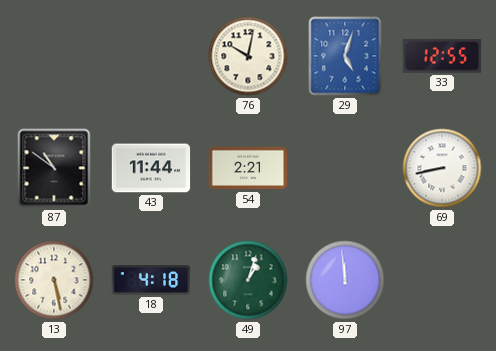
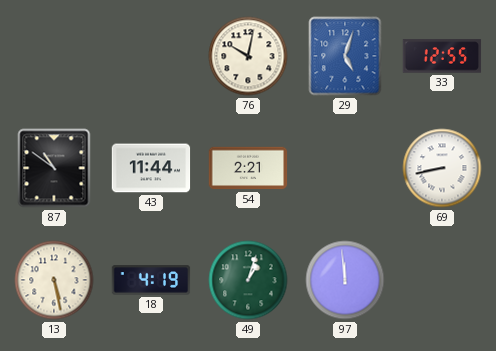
18: 4:18 -> 4:19
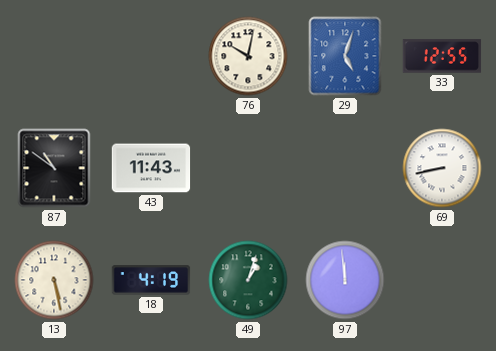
43: 11:44 -> 11:43
54: 2:21 -> none
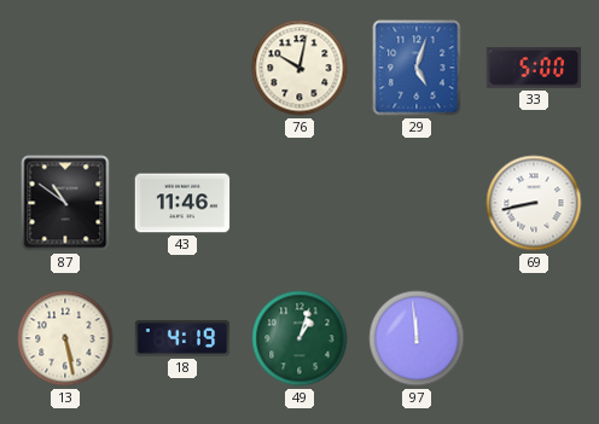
33: 12:55 -> 5:00
43: 11:43 -> 11:46
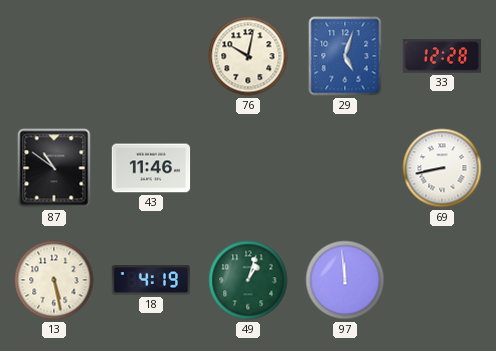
33: 5:00 -> 12:28
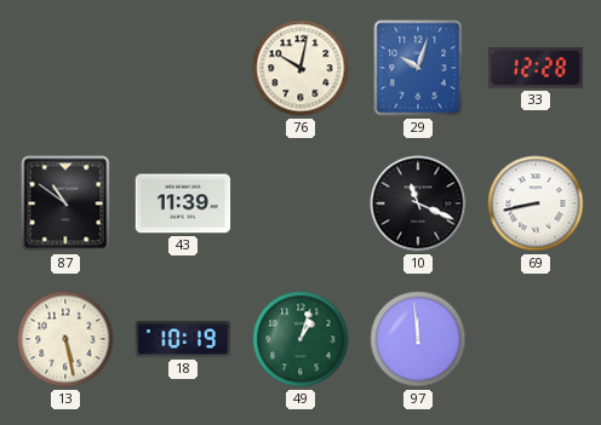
29: 5:03 -> 10:03
43: 11:46 -> 11:39
10: none -> 11:19
18: 4:19 -> 10:19
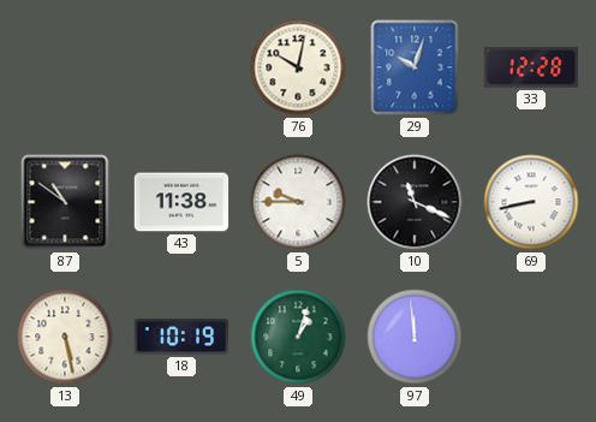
43: 11:39 -> 11:38
5: none -> 9:45
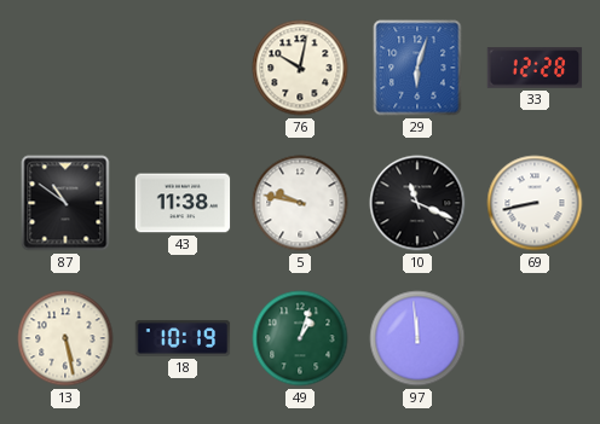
29: 10:03 -> 6:03
5: 9:45 -> 9:47
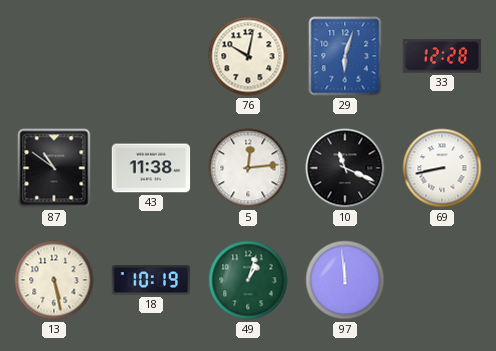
5: 9:47 -> 12:14
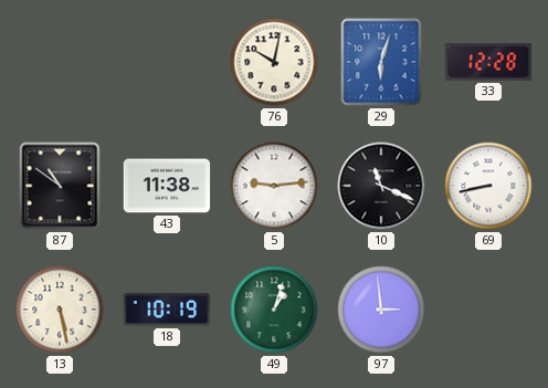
5: 12:14 -> 9:14
97: 11:59 -> 2:59
